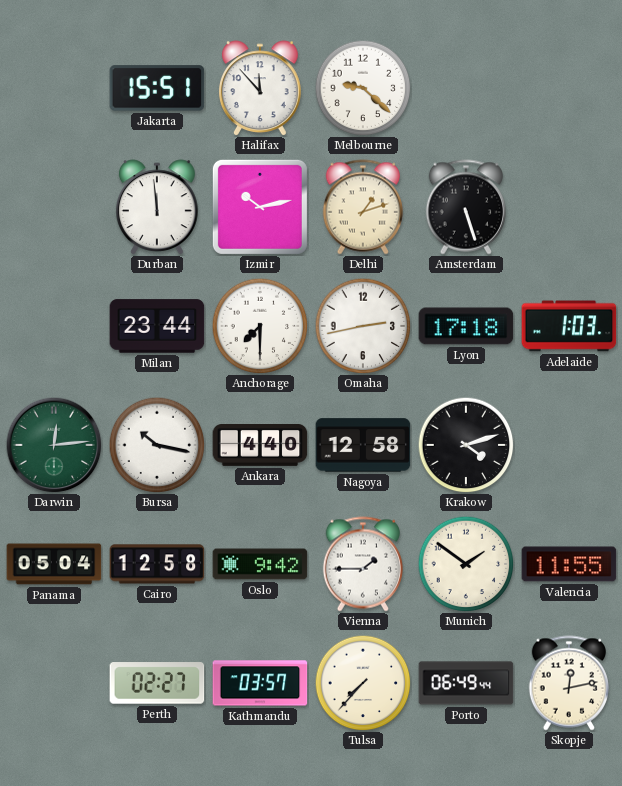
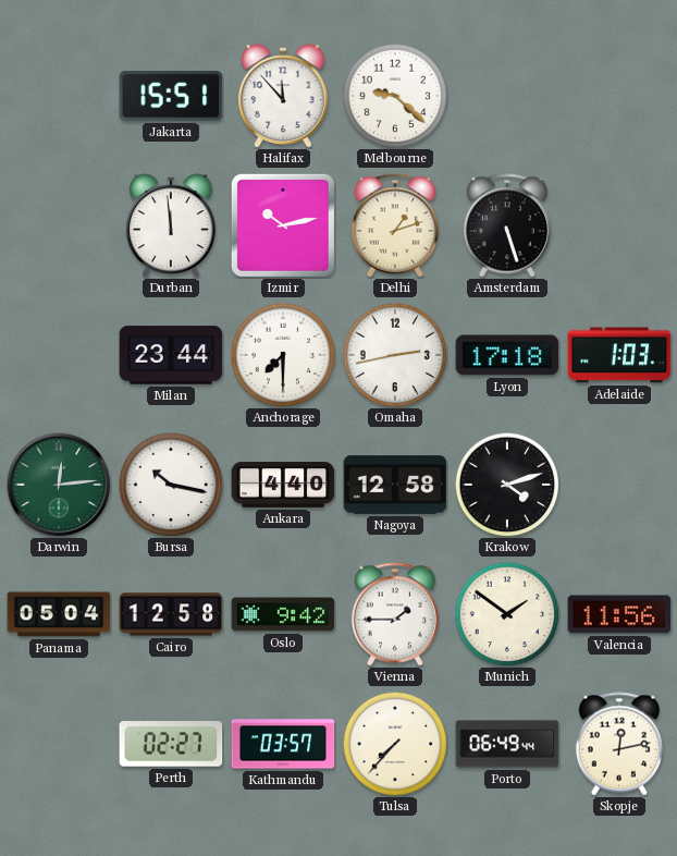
Valencia: 11:55 -> 11:56
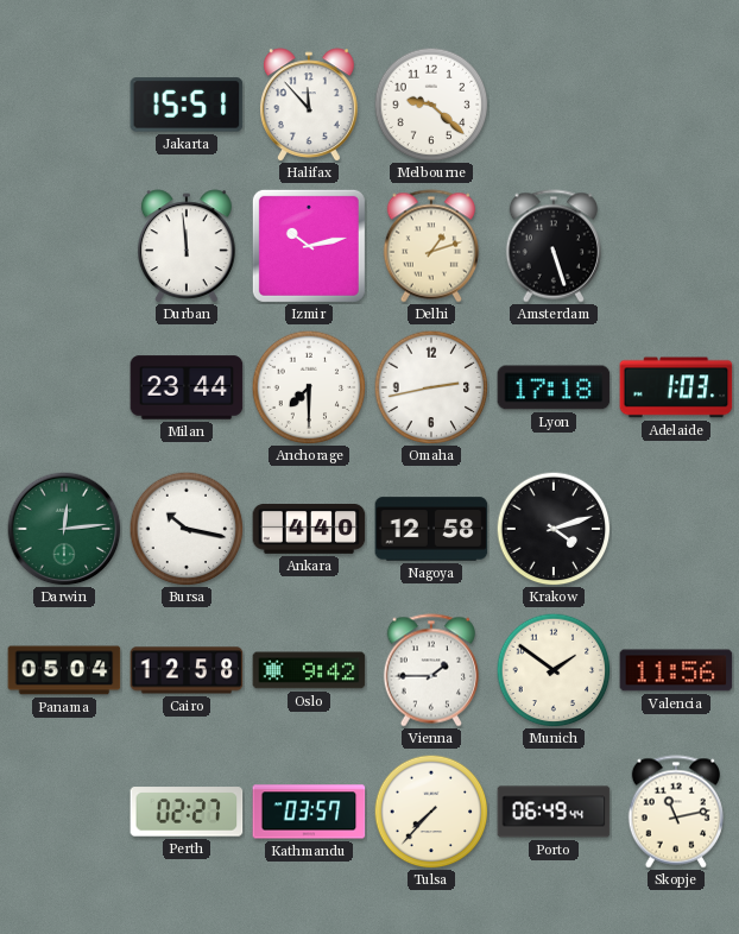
Skopje: 12:13 -> 11:13
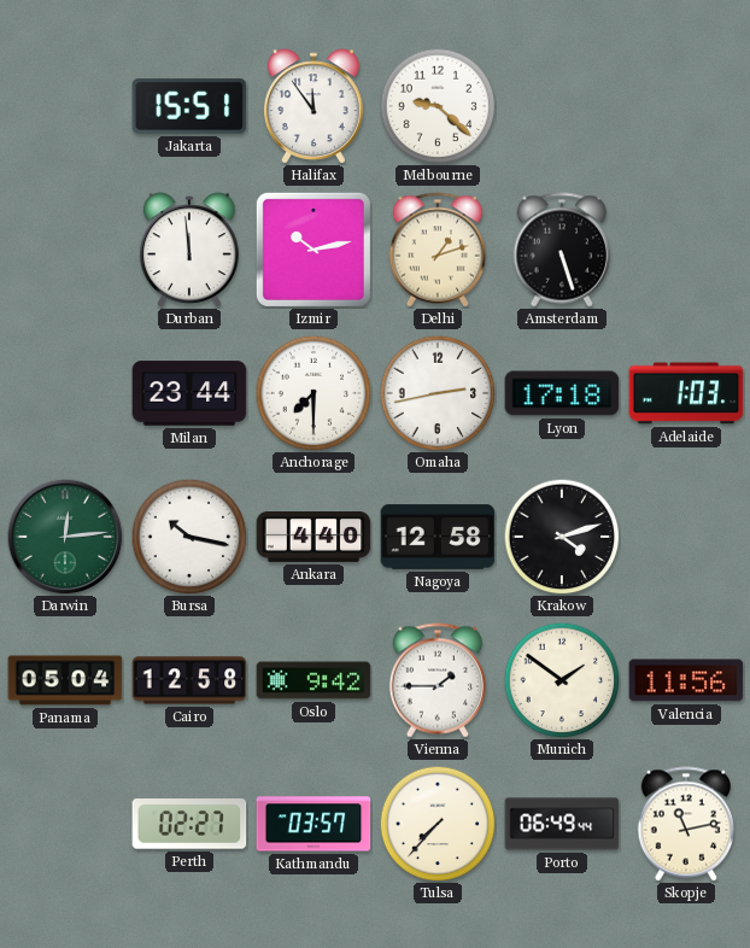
Halifax: 11:53 -> 11:54
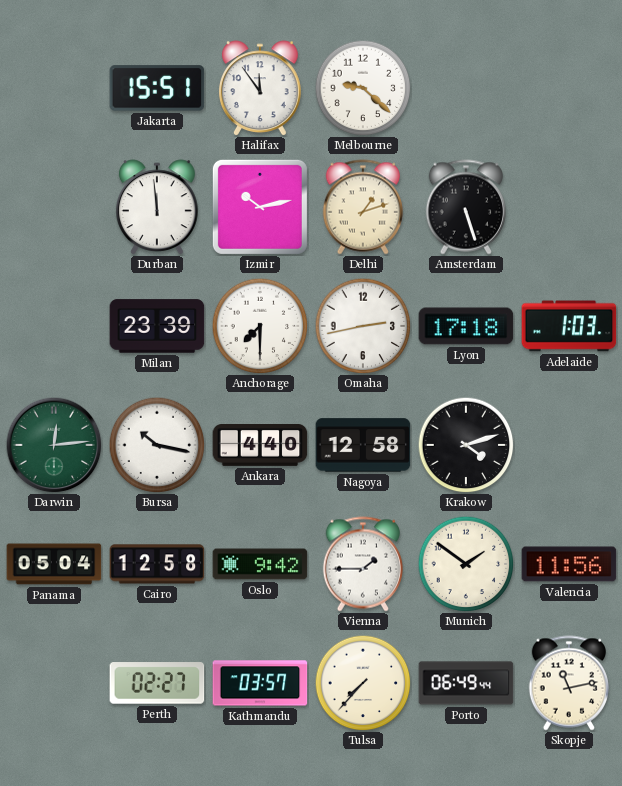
Milan: 23:44 -> 23:39
